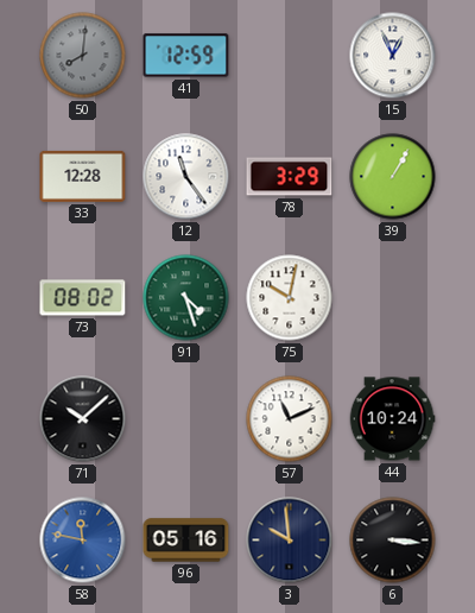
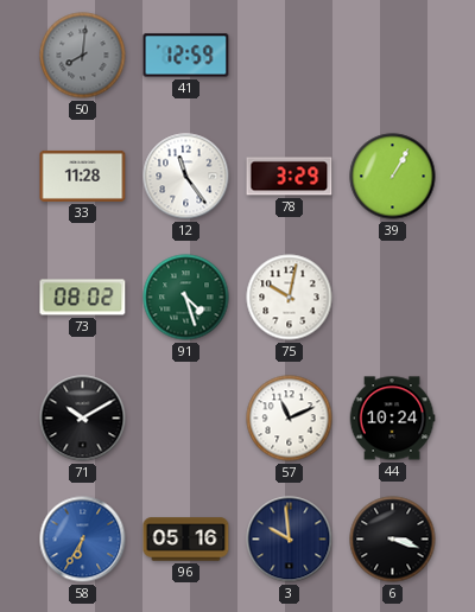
15: 12:56 -> none
33: 12:28 -> 11:28
71: 10:08 -> 10:10
58: 11:47 -> 6:35
6: 3:16 -> 3:18
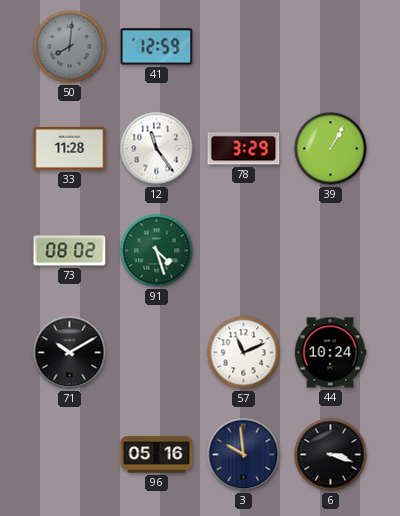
75: 10:02 -> none
58: 6:35 -> none
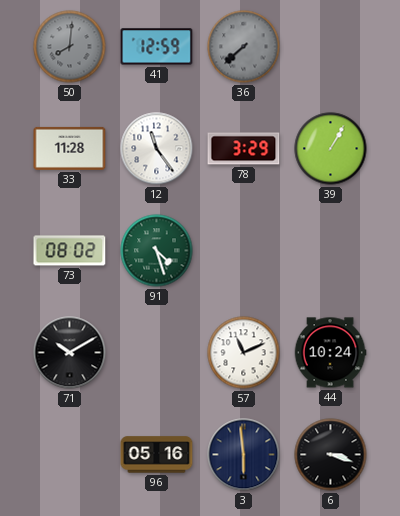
36: none -> 7:38
3: 9:59 -> 5:59
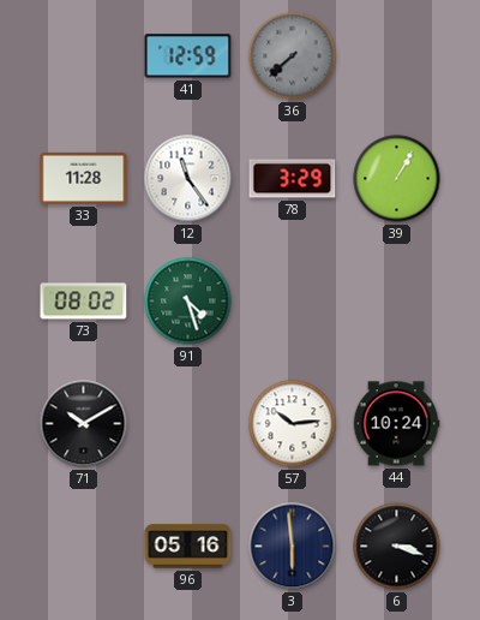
50: 8:01 -> none
57: 11:11 -> 10:14
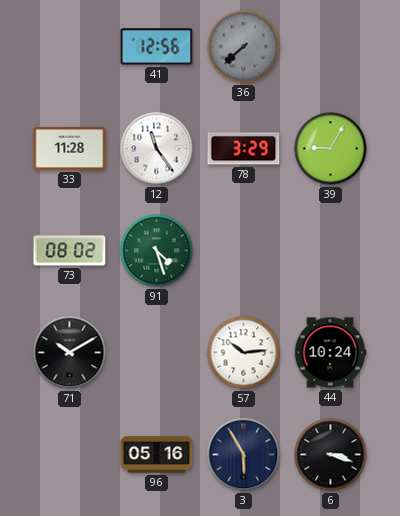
41: 12:59 -> 12:56
39: 1:05 -> 9:05
3: 5:59 -> 5:55
